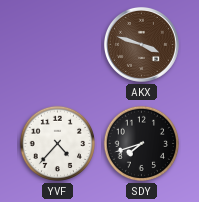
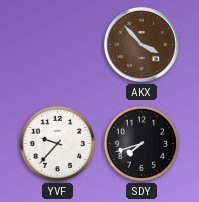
AKX: 3:48 -> 3:53
YVF: 4:37 -> 9:37
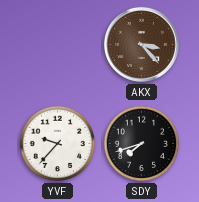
AKX: 3:53 -> 3:23
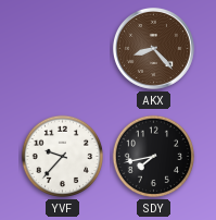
AKX: 3:23 -> 8:23
SDY: 7:42 -> 7:43
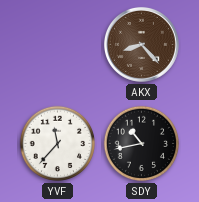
YVF: 9:37 -> 11:37
SDY: 7:43 -> 10:43
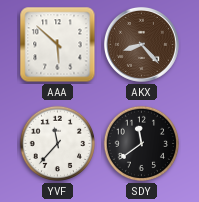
AAA: none -> 5:52
SDY: 10:43 -> 11:39
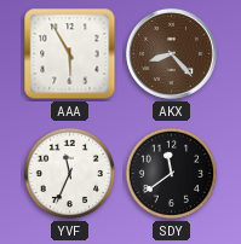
AAA: 5:52 -> 5:55
YVF: 11:37 -> 11:34
